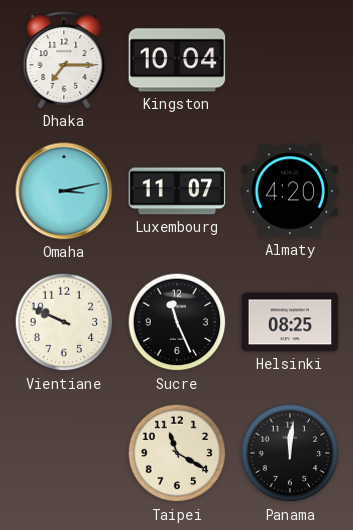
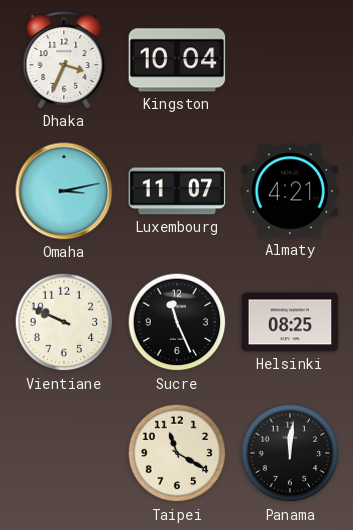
Dhaka: 7:15 -> 3:34
Almaty: 4:20 -> 4:21
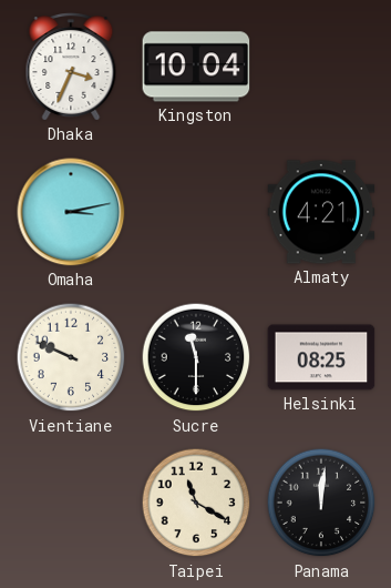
Luxembourg: 11:07 -> none
Sucre: 11:26 -> 11:30
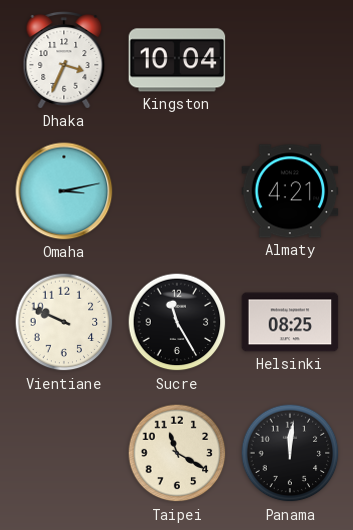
Sucre: 11:30 -> 11:25
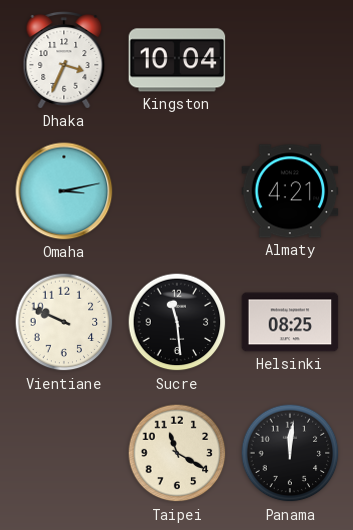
Sucre: 11:25 -> 11:29
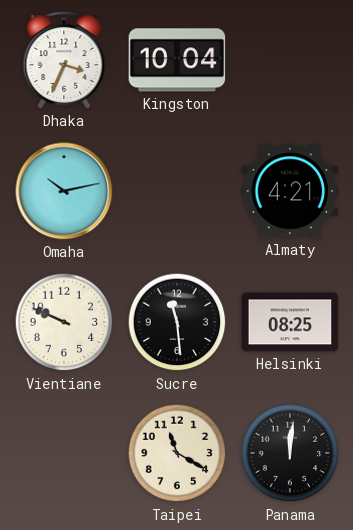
Omaha: 3:13 -> 10:13
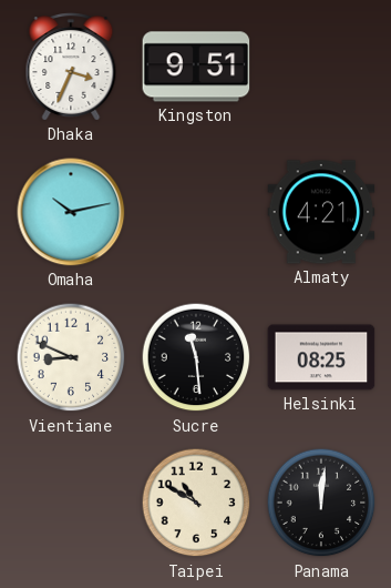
Kingston: 10:04 -> 9:51
Vientiane: 9:49 -> 8:49
Taipei: 11:20 -> 10:50
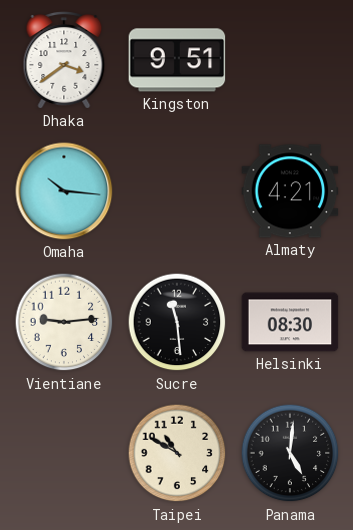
Dhaka: 3:34 -> 3:39
Omaha: 10:13 -> 10:16
Vientiane: 8:49 -> 9:14
Helsinki: 08:25 -> 08:30
Panama: 12:01 -> 5:01
